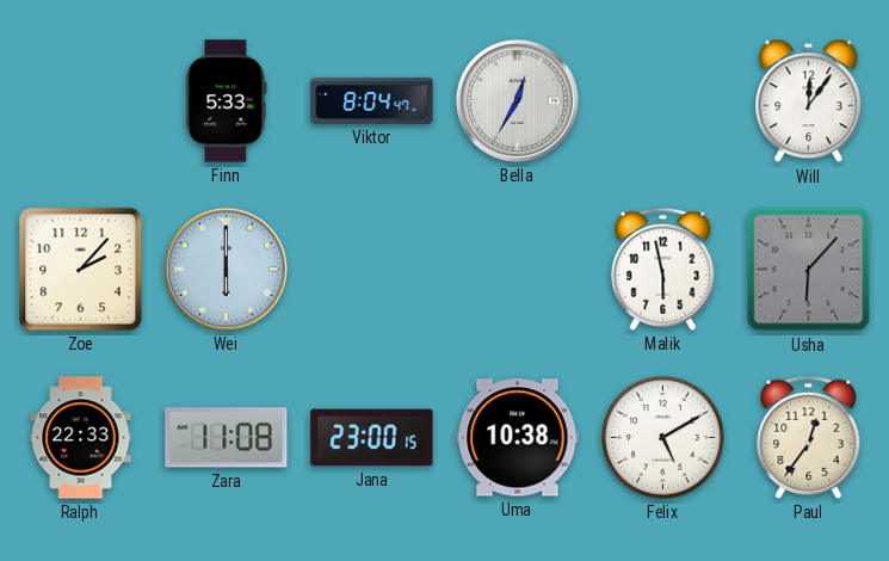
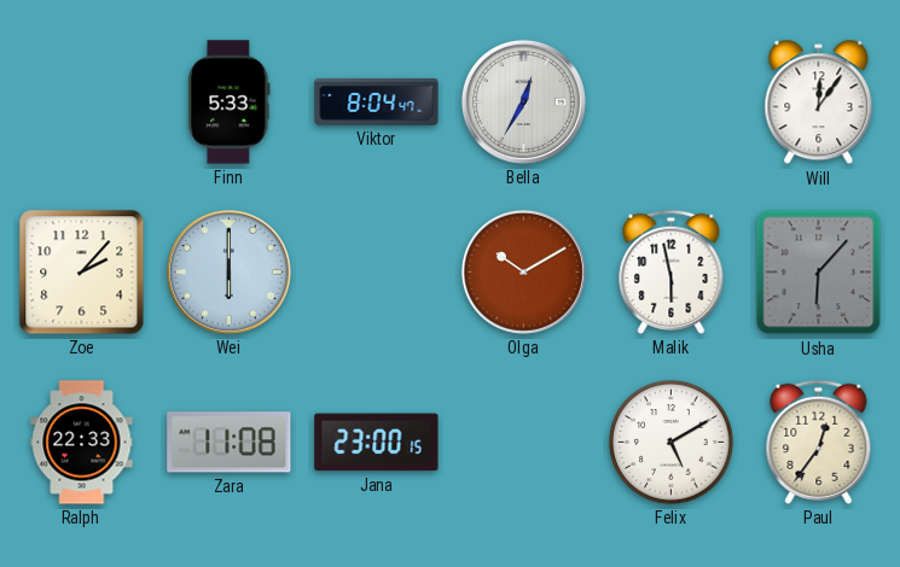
Olga: none -> 10:10
Uma: 10:38 -> none
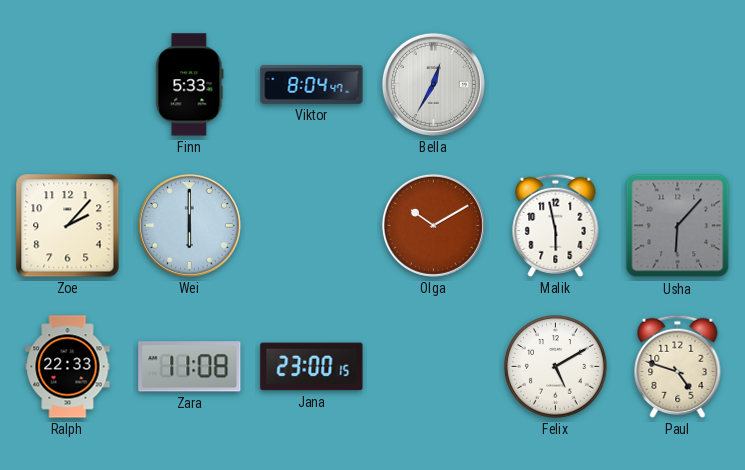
Will: 12:06 -> none
Paul: 12:36 -> 4:48
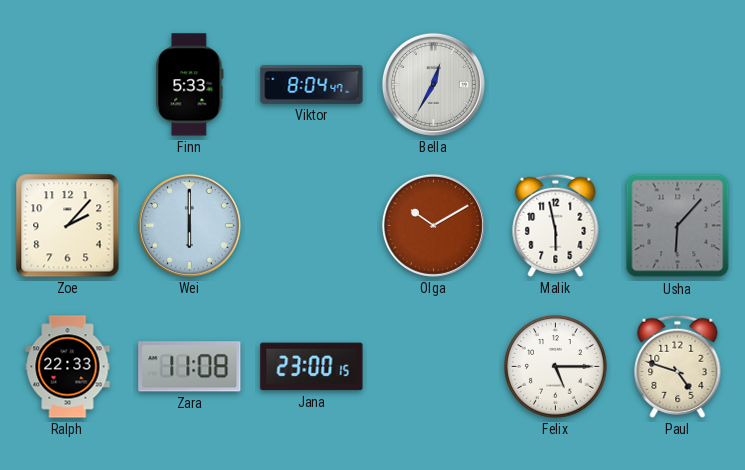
Felix: 5:10 -> 5:15
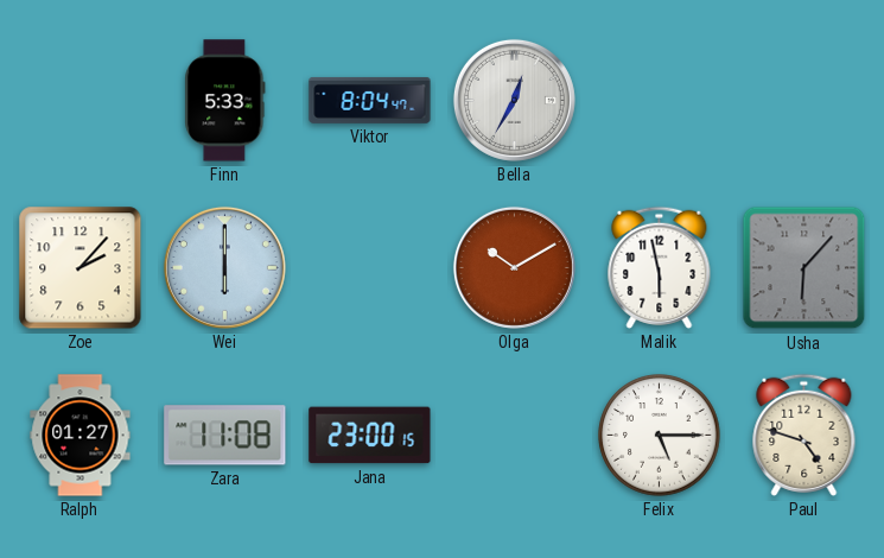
Ralph: 22:33 -> 01:27
